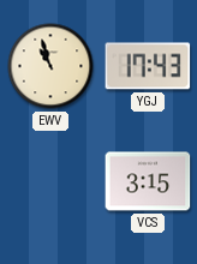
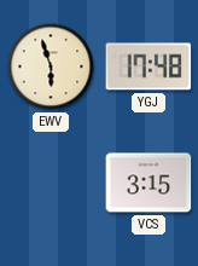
EWV: 10:57 -> 5:57
YGJ: 17:43 -> 17:48
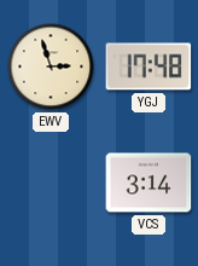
EWV: 5:57 -> 2:57
VCS: 3:15 -> 3:14
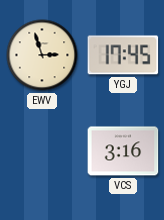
YGJ: 17:48 -> 17:45
VCS: 3:14 -> 3:16
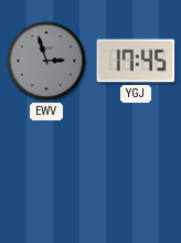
EWV dial: cream -> grey
VCS: 3:16 -> none
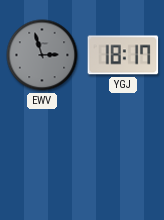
YGJ: 17:45 -> 18:17
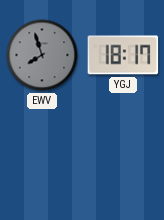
EWV: 2:57 -> 7:57
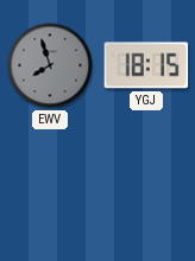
YGJ: 18:17 -> 18:15
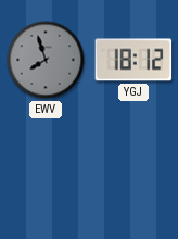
YGJ: 18:15 -> 18:12
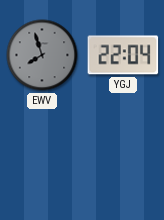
YGJ: 18:12 -> 22:04
